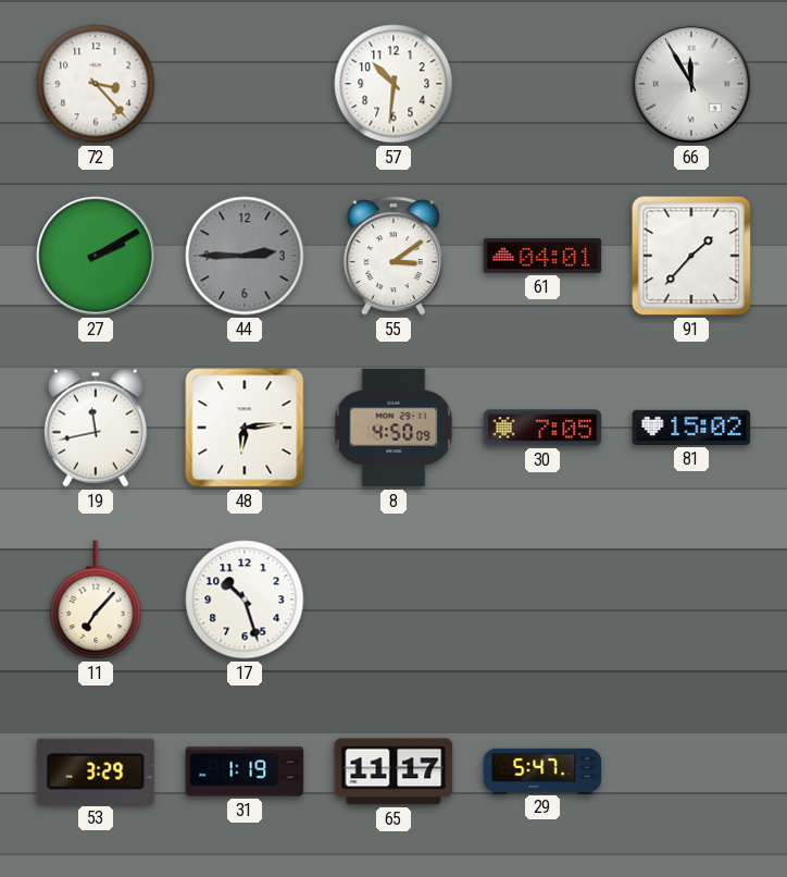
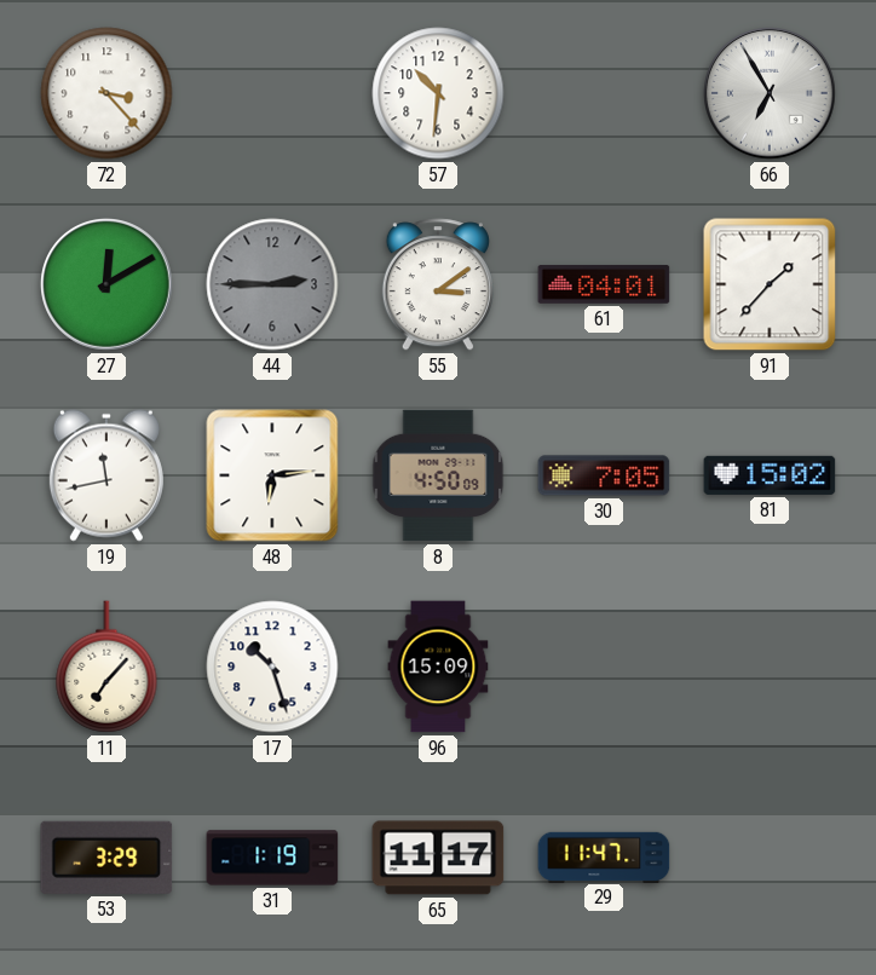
66: 11:55 -> 6:55
27: 2:10 -> 12:10
96: none -> 15:09
29: 5:47 -> 11:47
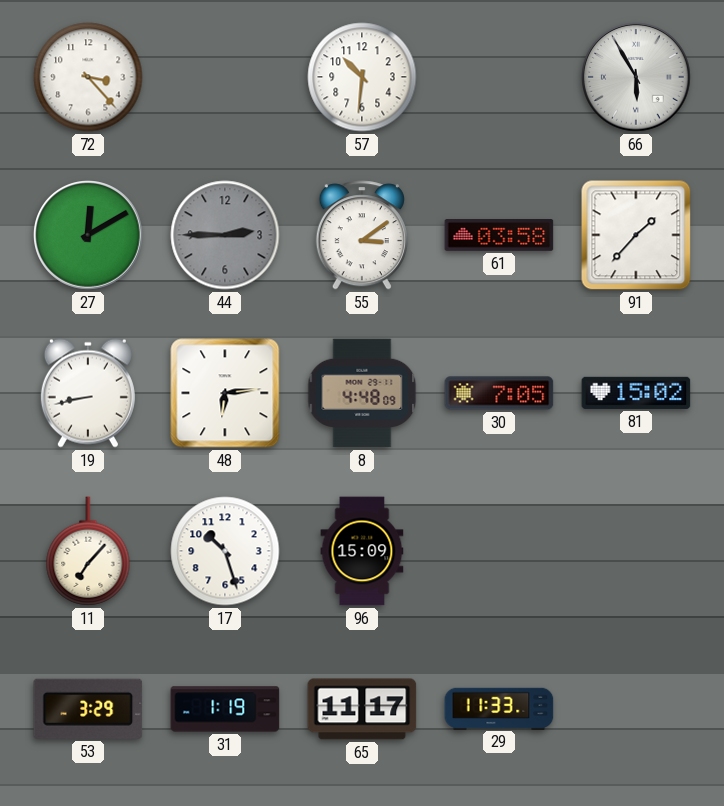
66: 6:55 -> 5:55
61: 04:01 -> 03:58
19: 11:43 -> 8:43
8: 4:50 -> 4:48
29: 11:47 -> 11:33
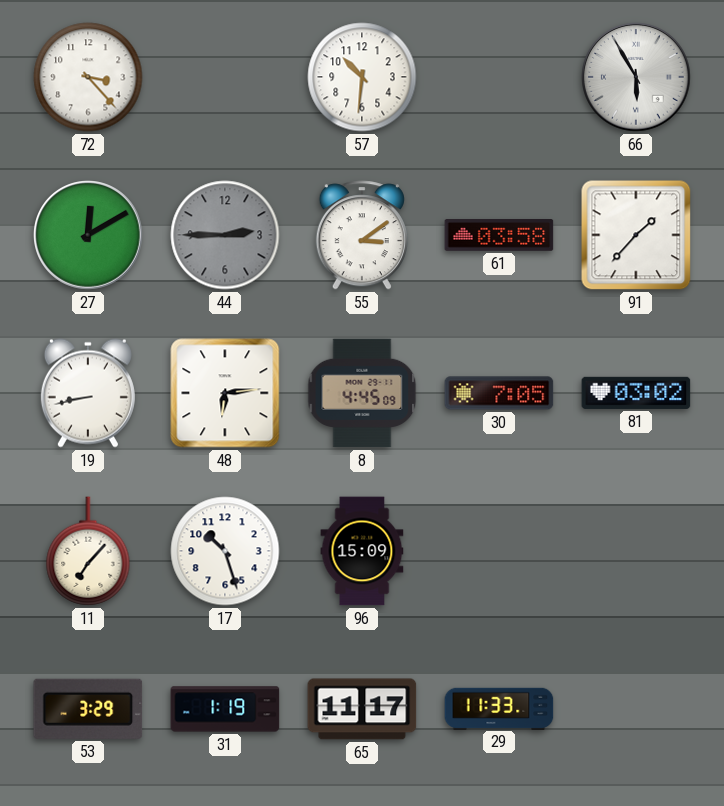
8: 4:48 -> 4:45
81: 15:02 -> 03:02
